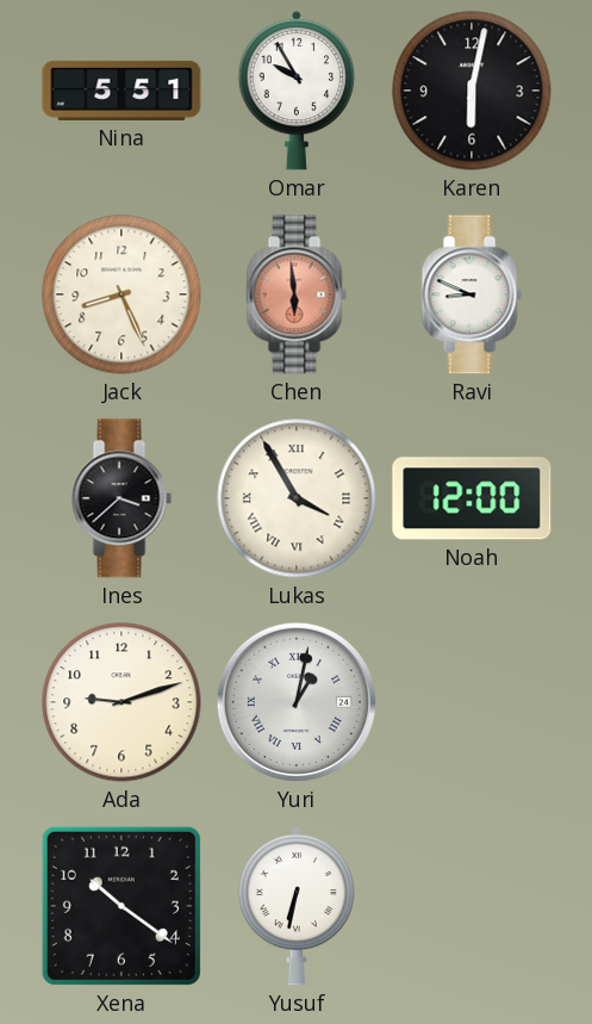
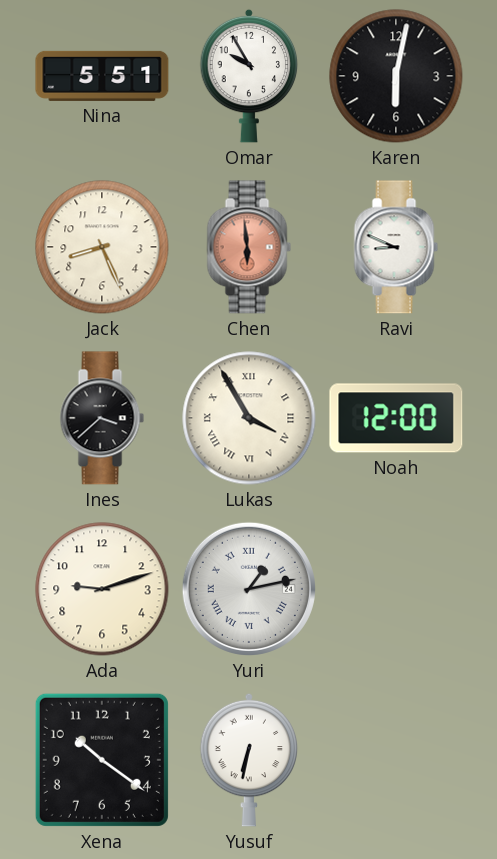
Yuri: 1:02 -> 1:13
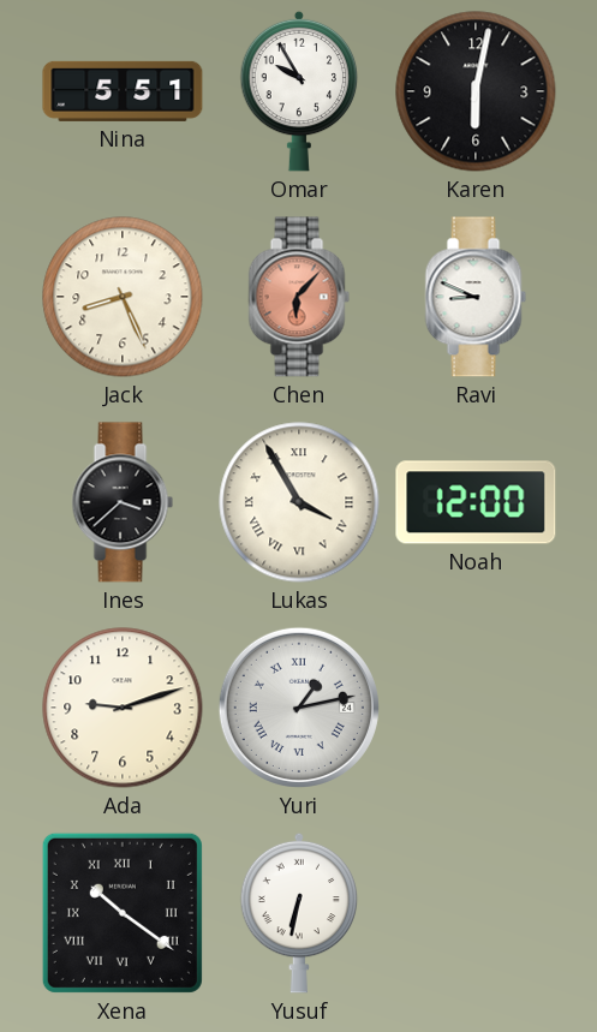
Chen: 5:59 -> 6:07
Xena numerals: Arabic -> Roman
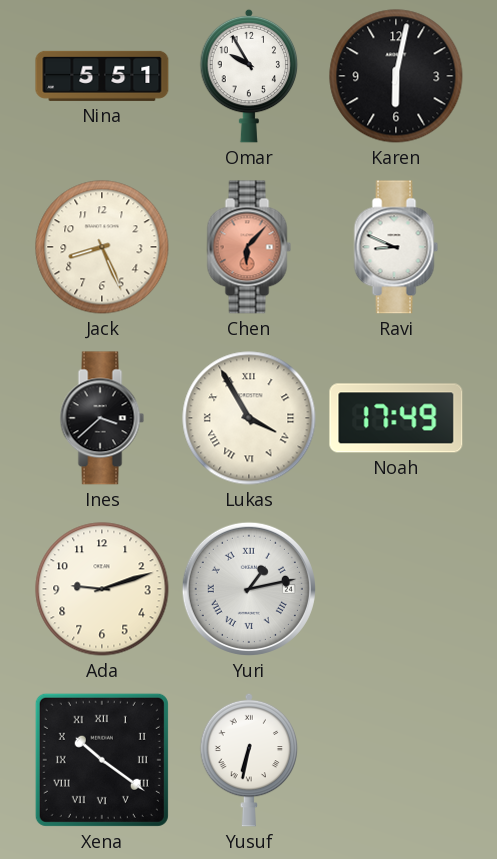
Noah: 12:00 -> 17:49
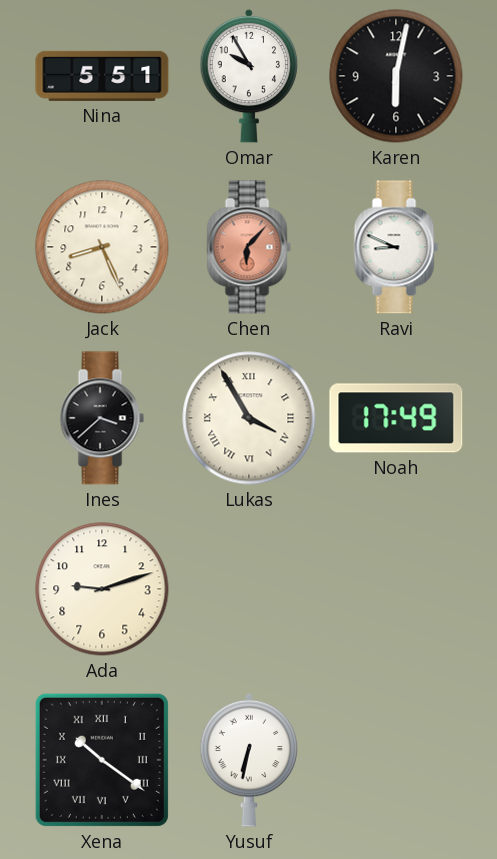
Yuri: 1:13 -> none
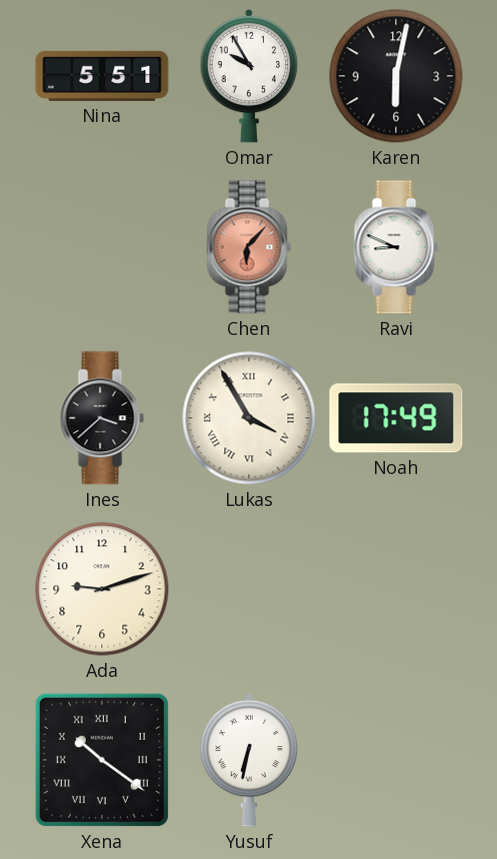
Jack: 8:26 -> none
